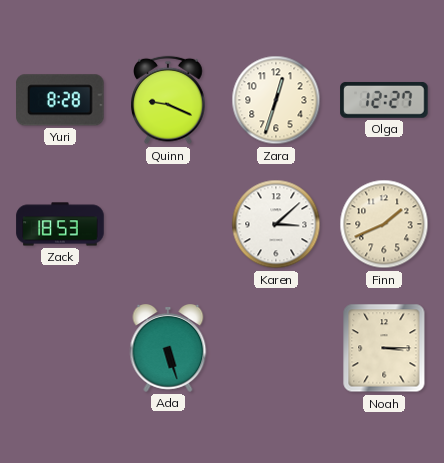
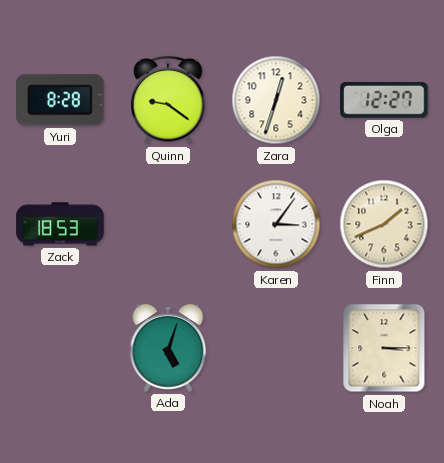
Quinn: 9:19 -> 9:21
Karen: 3:08 -> 3:06
Ada: 5:27 -> 5:03
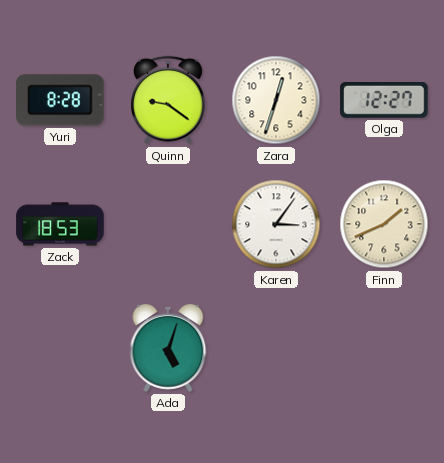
Noah: 3:15 -> none
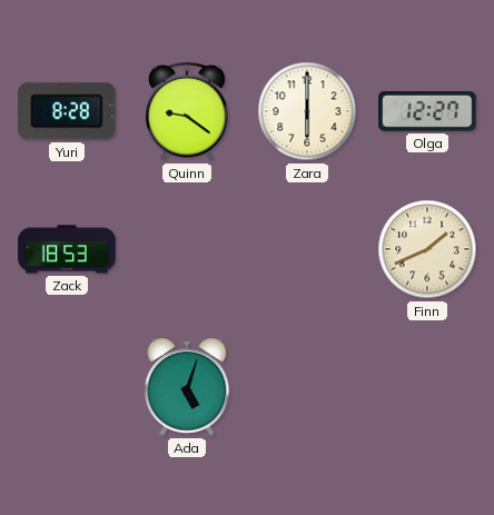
Zara: 12:33 -> 6:00
Karen: 3:06 -> none
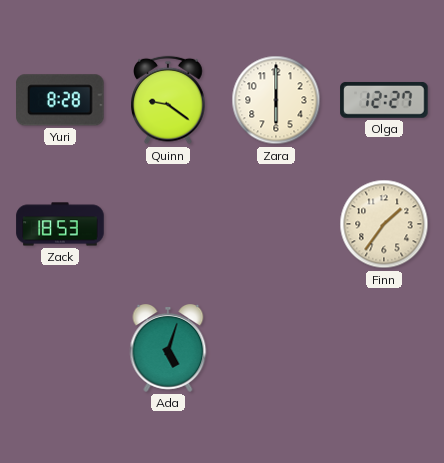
Finn: 1:41 -> 1:36
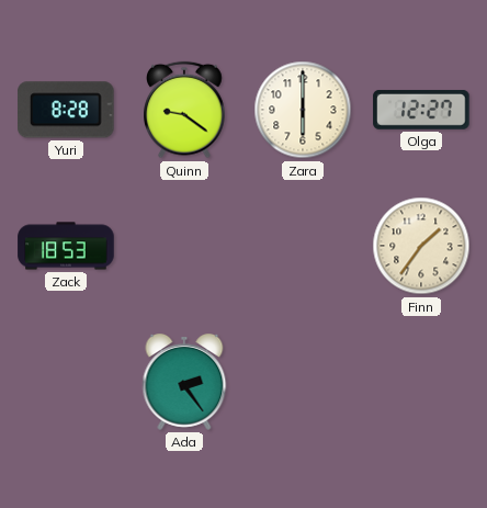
Ada: 5:03 -> 2:24
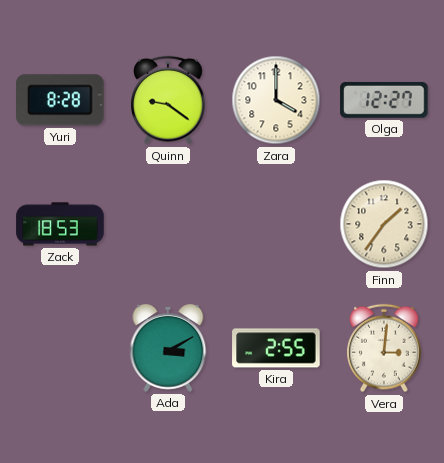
Zara: 6:00 -> 4:00
Ada: 2:24 -> 3:10
Kira: none -> 2:55
Vera: none -> 3:01
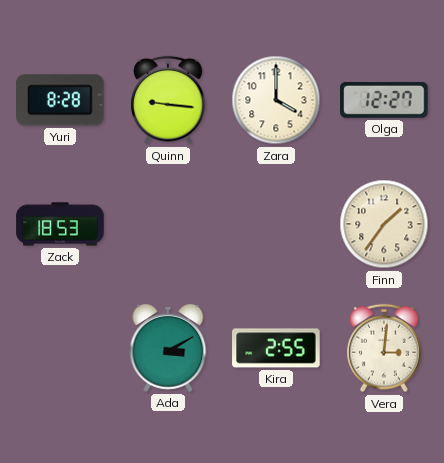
Quinn: 9:21 -> 9:16
